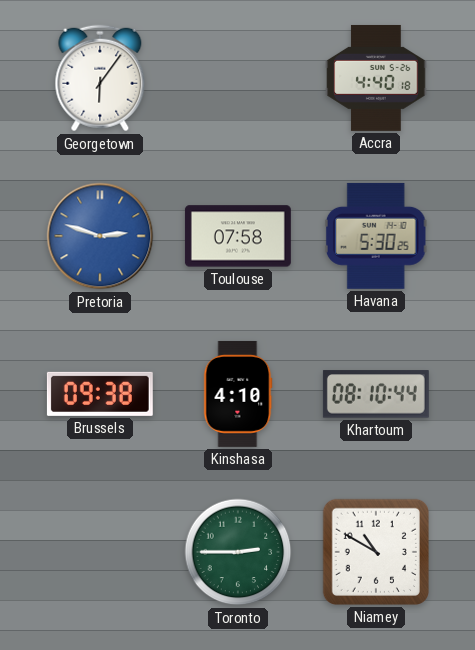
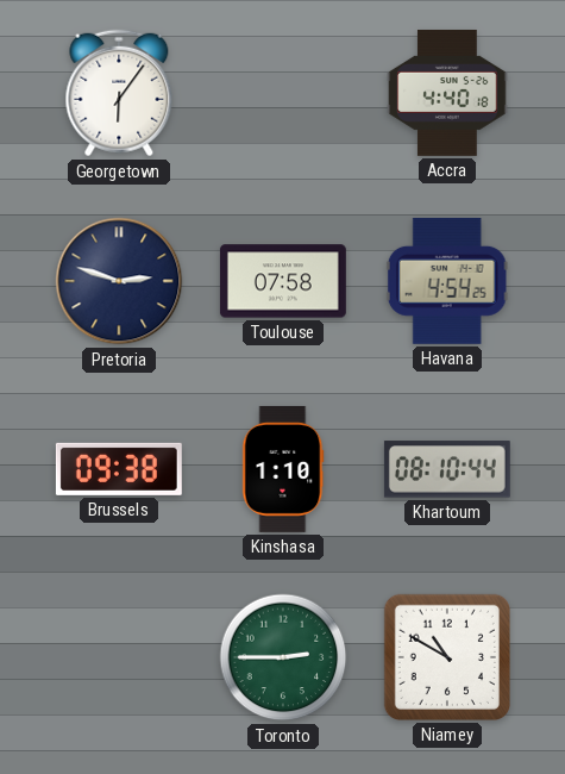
Pretoria dial: blue -> navy
Havana: 5:30 -> 4:54
Kinshasa: 4:10 -> 1:10
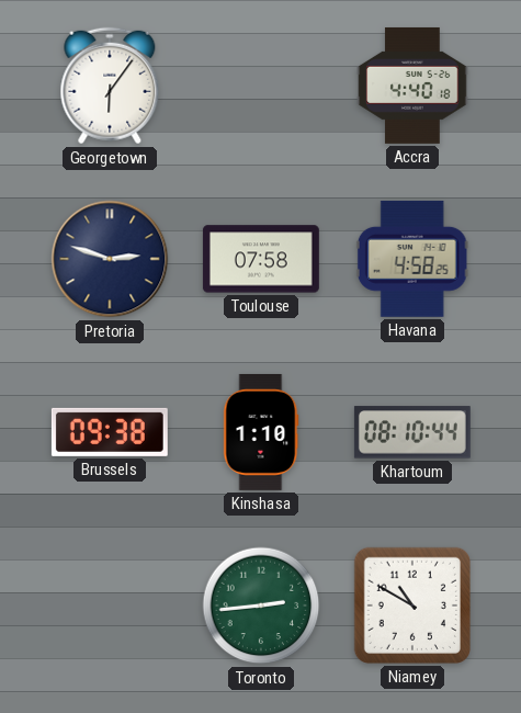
Havana: 4:54 -> 4:58
Toronto: 2:45 -> 2:44
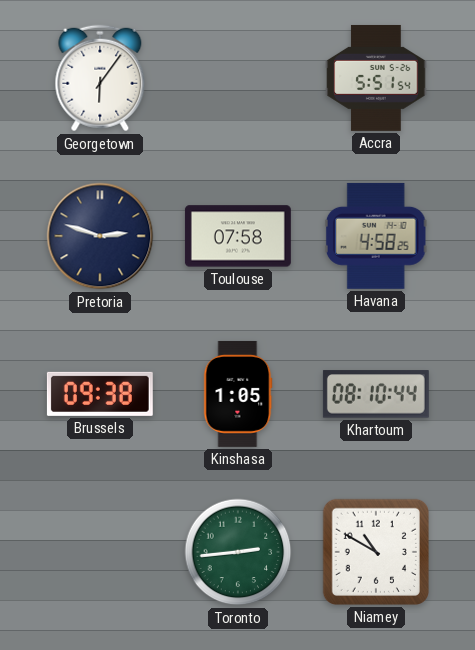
Accra: 4:40 -> 5:51
Kinshasa: 1:10 -> 1:05
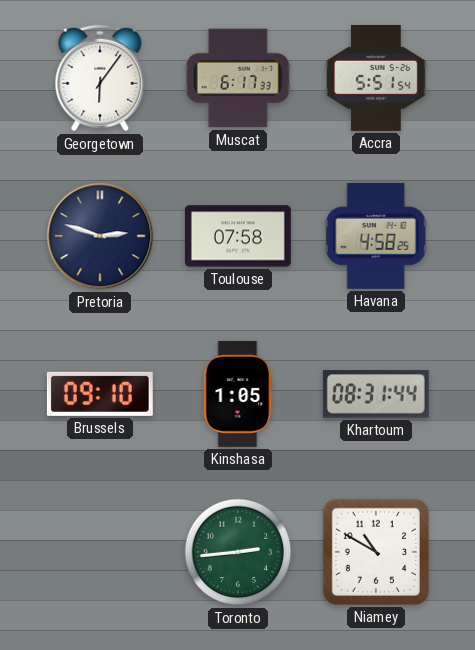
Muscat: none -> 6:17
Brussels: 09:38 -> 09:10
Khartoum: 08:10 -> 08:31
